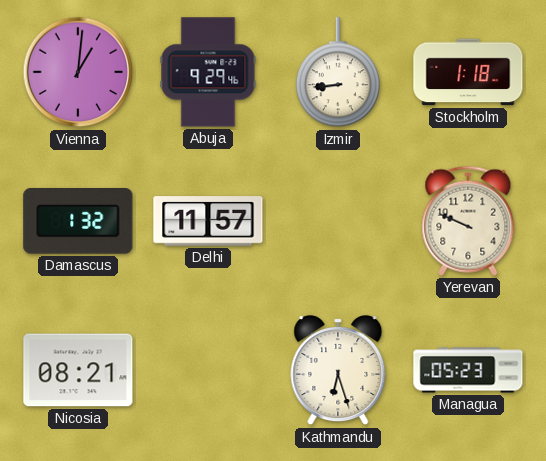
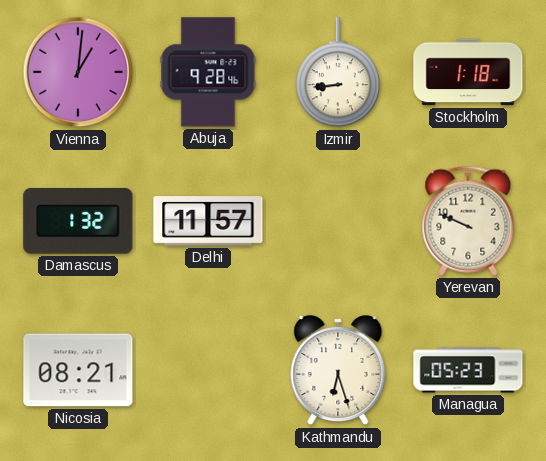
Abuja: 9:29 -> 9:28
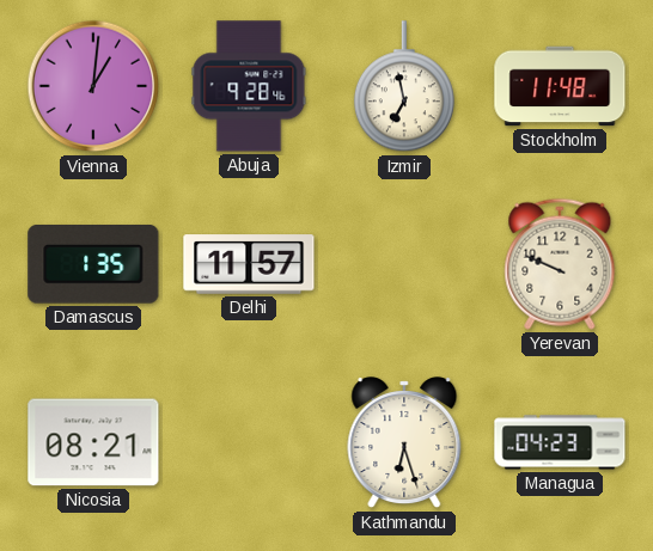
Izmir: 8:44 -> 6:58
Stockholm: 1:18 -> 11:48
Damascus: 1:32 -> 1:35
Managua: 05:23 -> 04:23
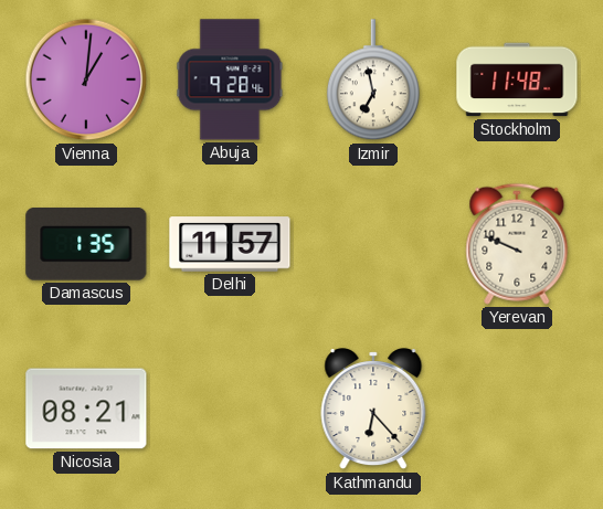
Kathmandu: 6:27 -> 6:23
Managua: 04:23 -> none
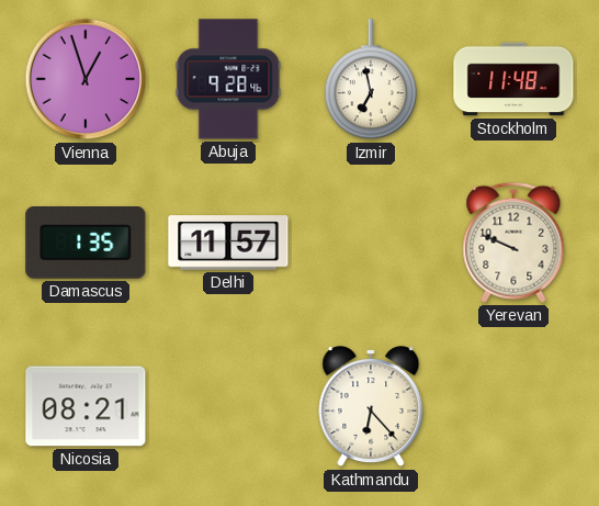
Vienna: 1:01 -> 12:57
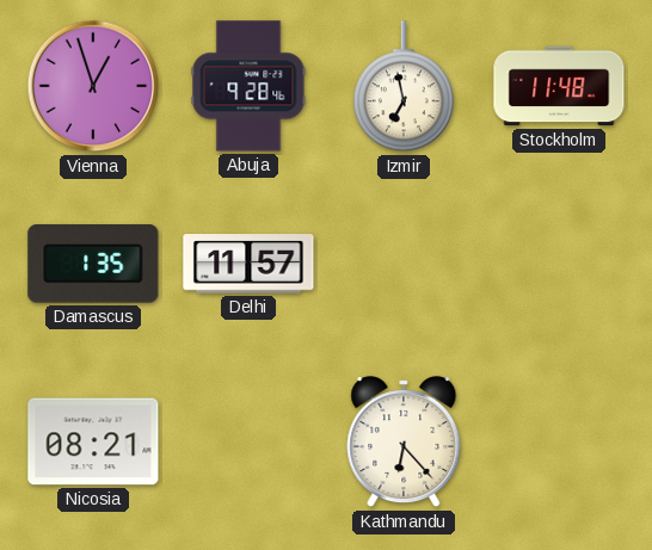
Yerevan: 9:49 -> none
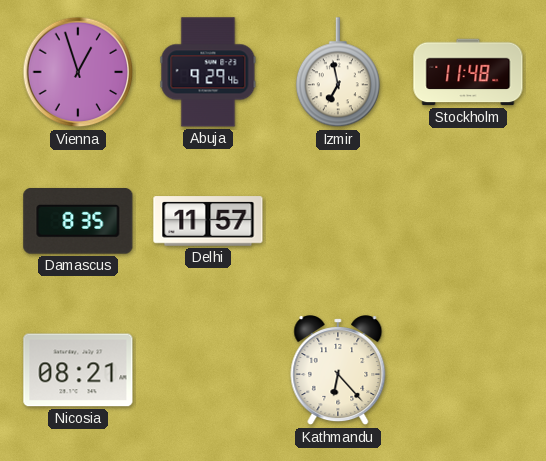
Abuja: 9:28 -> 9:29
Damascus: 1:35 -> 8:35
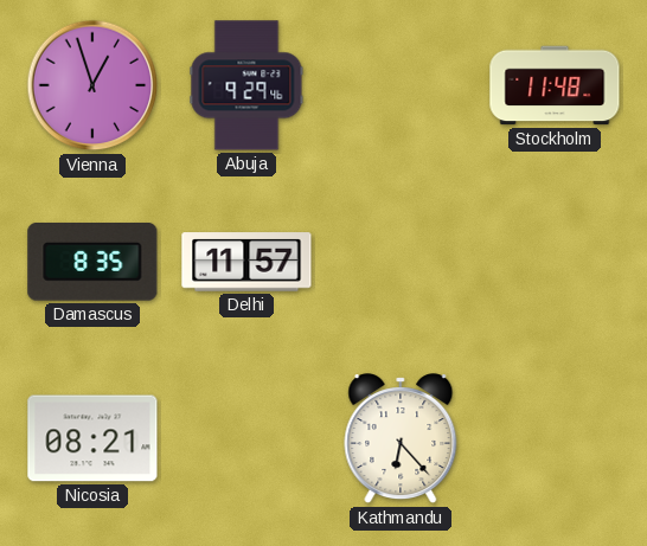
Izmir: 6:58 -> none
